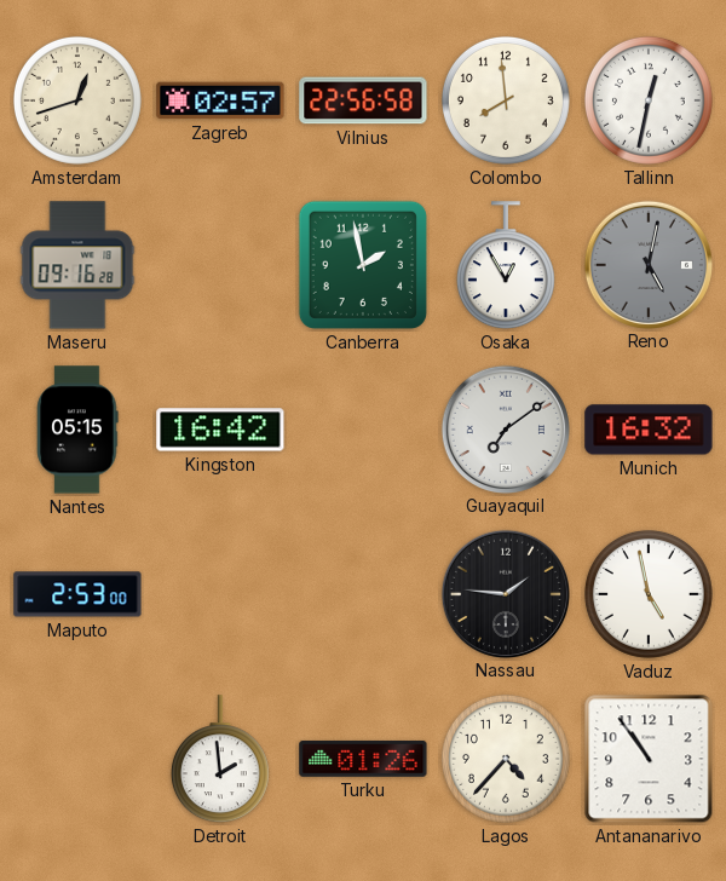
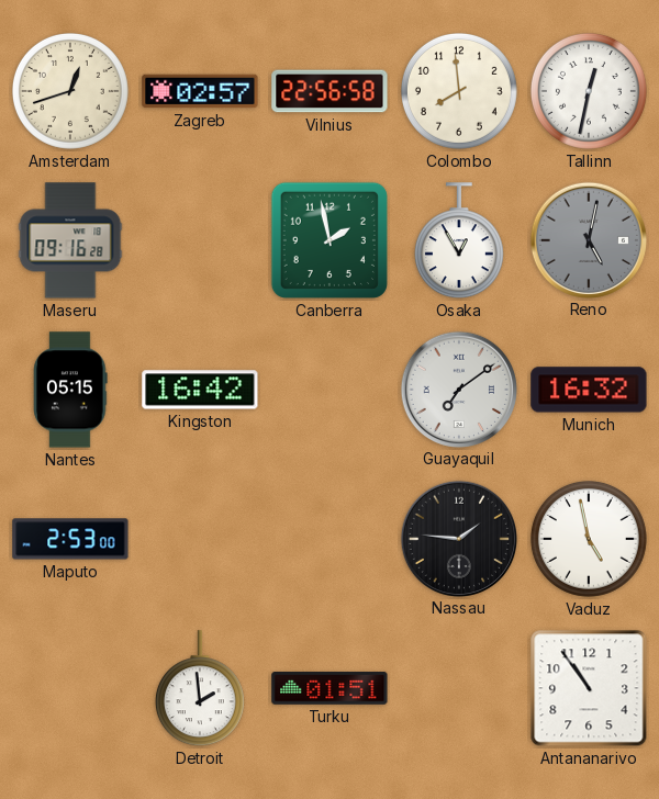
Turku: 01:26 -> 01:51
Lagos: 4:37 -> none
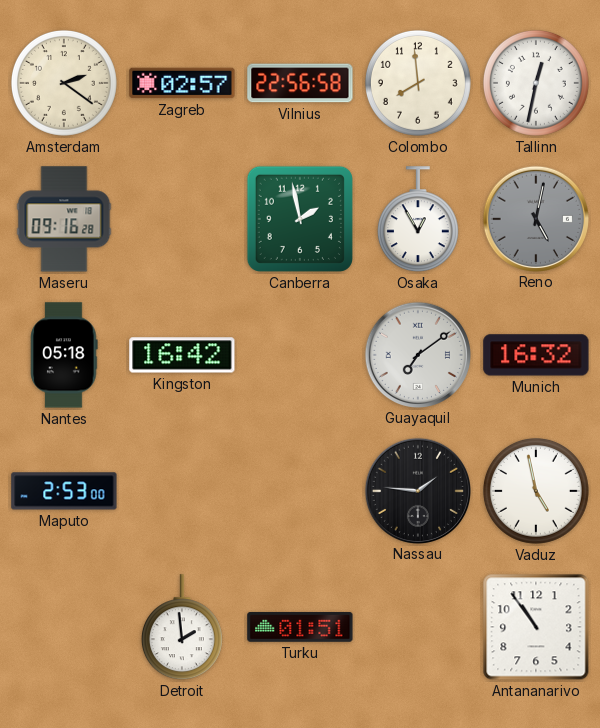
Amsterdam: 12:42 -> 2:21
Nantes: 05:15 -> 05:18
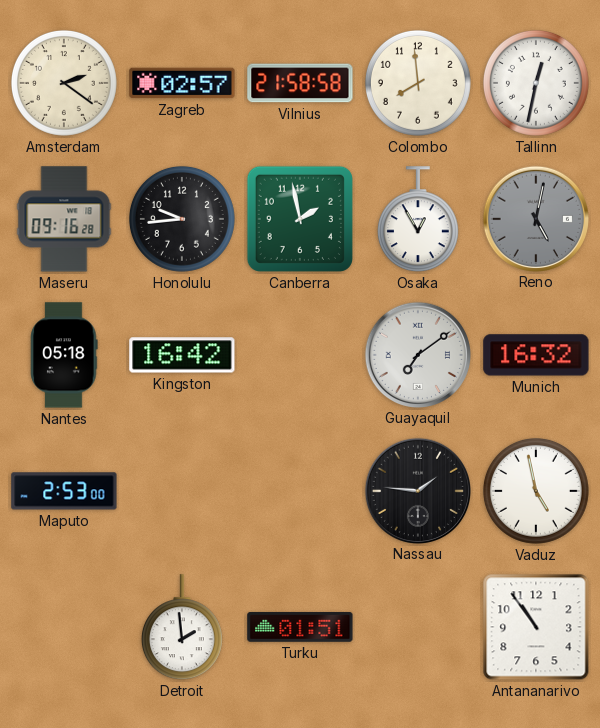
Vilnius: 22:56 -> 21:58
Honolulu: none -> 9:44
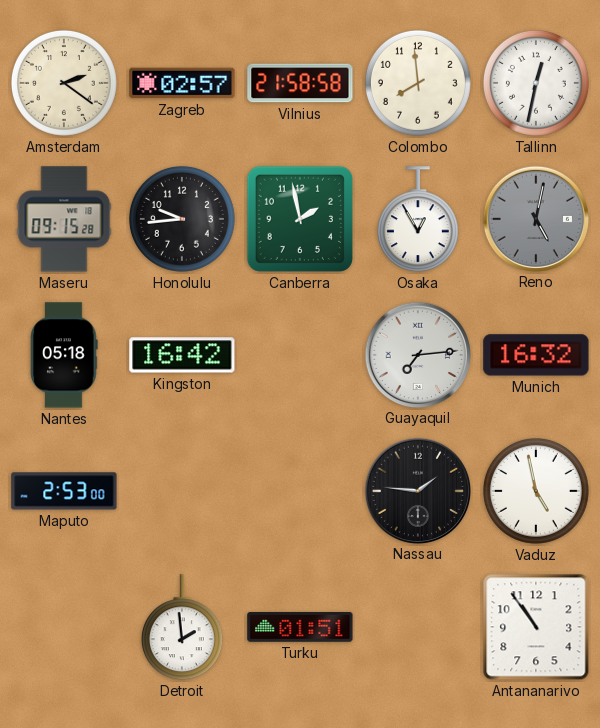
Maseru: 09:16 -> 09:15
Guayaquil: 7:09 -> 7:14
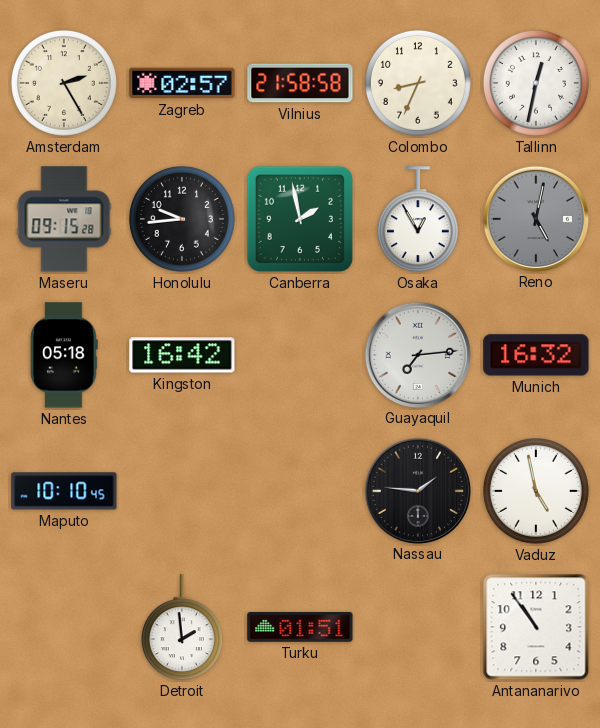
Amsterdam: 2:21 -> 2:25
Colombo: 7:59 -> 8:34
Maputo: 2:53 -> 10:10
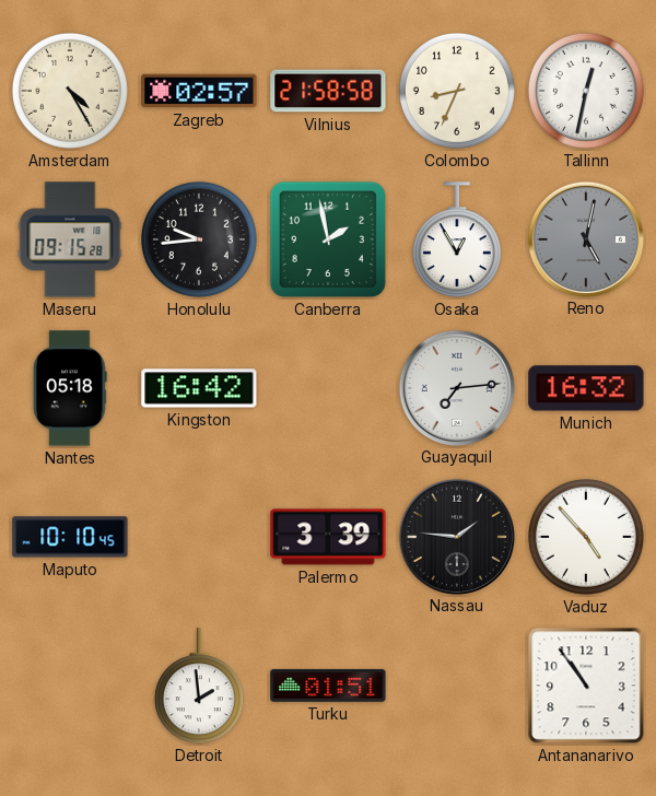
Amsterdam: 2:25 -> 4:25
Palermo: none -> 3:39
Vaduz: 4:58 -> 4:53
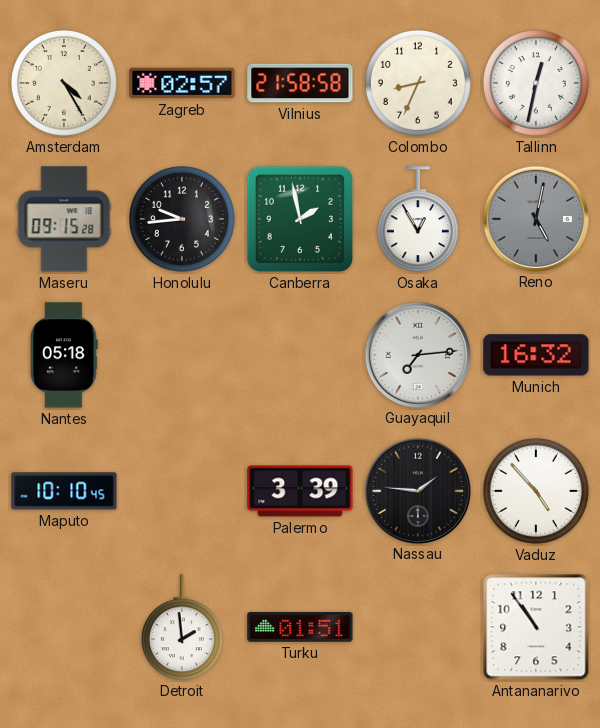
Kingston: 16:42 -> none
